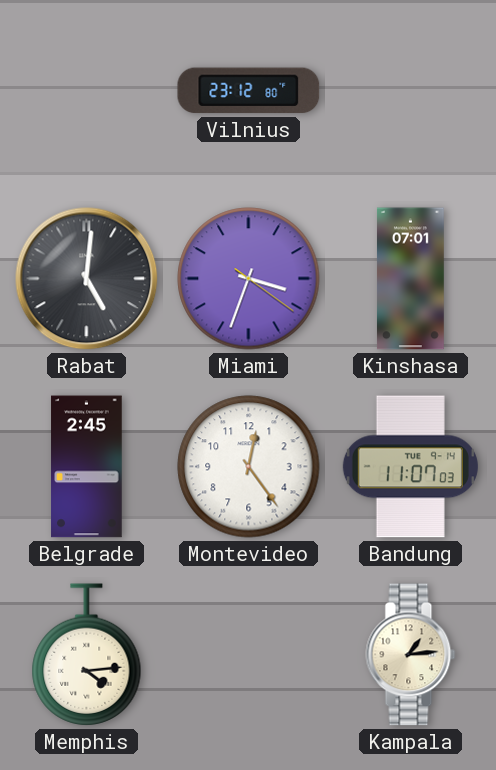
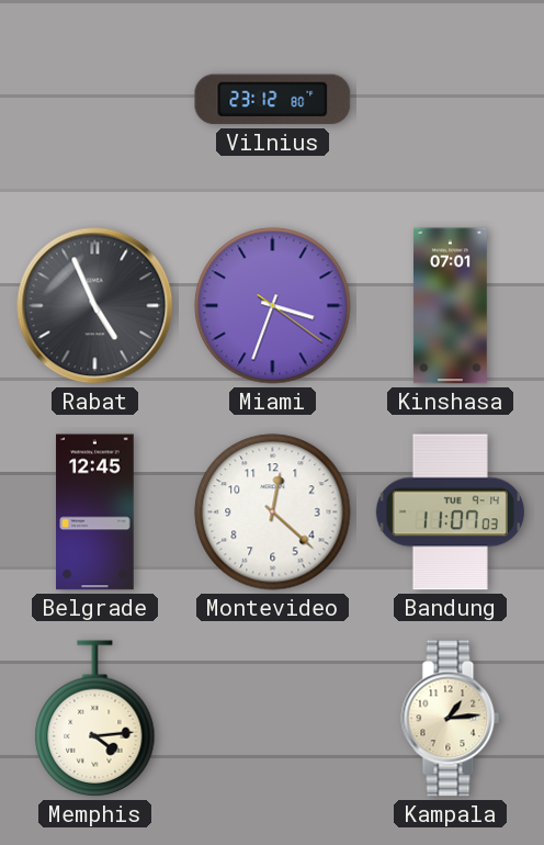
Rabat: 5:01 -> 4:56
Belgrade: 2:45 -> 12:45
Montevideo: 12:24 -> 12:22
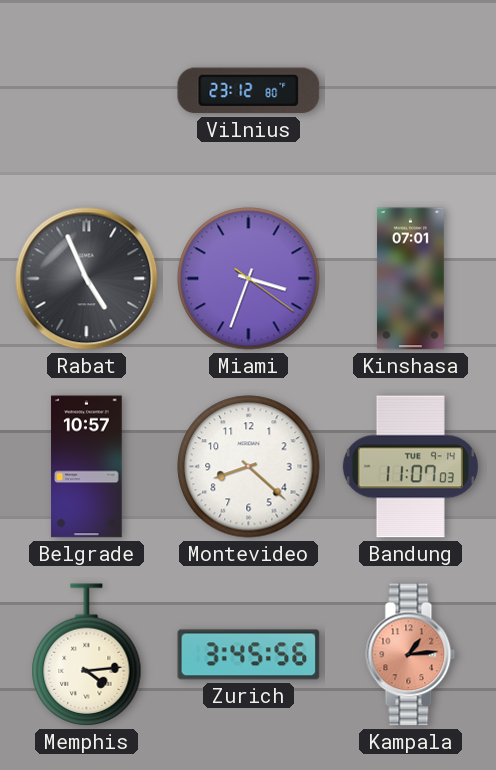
Belgrade: 12:45 -> 10:57
Montevideo: 12:22 -> 8:22
Zurich: none -> 3:45
Kampala dial: cream -> salmon
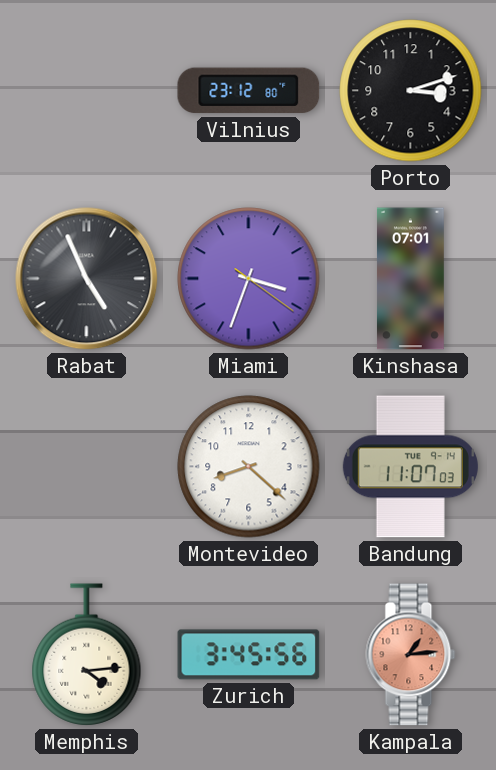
Porto: none -> 3:12
Belgrade: 10:57 -> none
